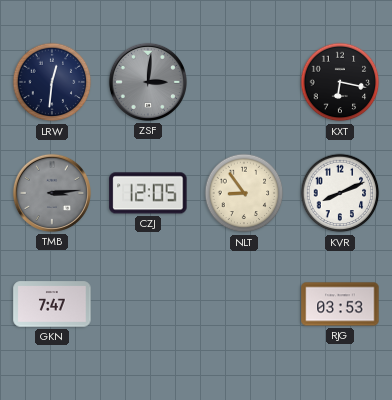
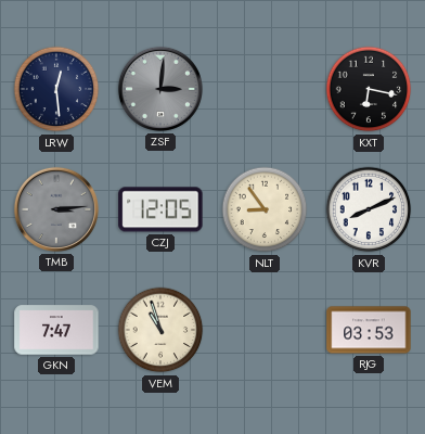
LRW: 12:31 -> 12:29
VEM: none -> 10:57
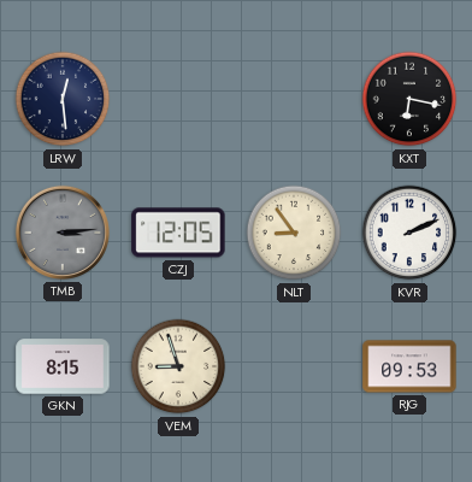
ZSF: 3:01 -> none
KVR: 8:11 -> 2:11
GKN: 7:47 -> 8:15
VEM: 10:57 -> 8:57
RJG: 03:53 -> 09:53
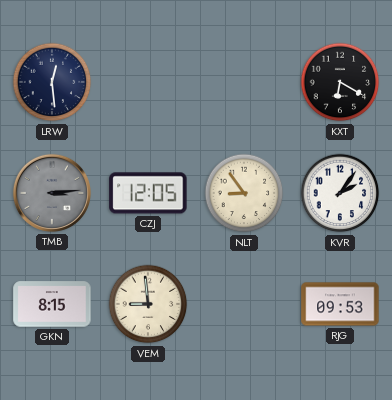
KXT: 6:17 -> 6:20
KVR: 2:11 -> 2:06
VEM: 8:57 -> 8:59
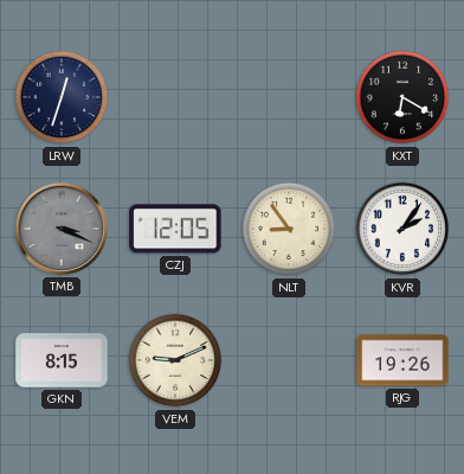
LRW: 12:29 -> 12:33
TMB: 3:14 -> 3:19
VEM: 8:59 -> 9:11
RJG: 09:53 -> 19:26
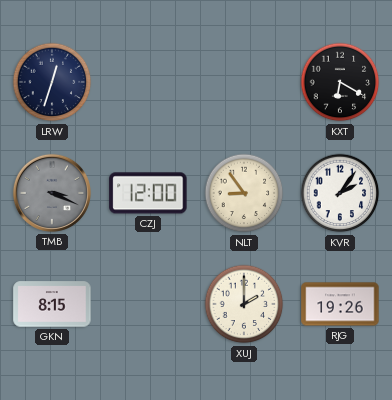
CZJ: 12:05 -> 12:00
VEM: 9:11 -> none
XUJ: none -> 2:00
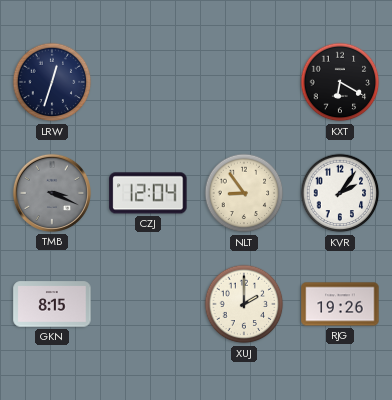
CZJ: 12:00 -> 12:04
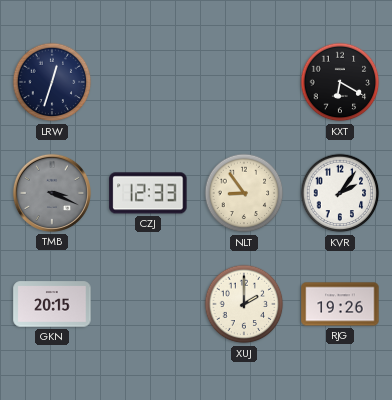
CZJ: 12:04 -> 12:33
GKN: 8:15 -> 20:15
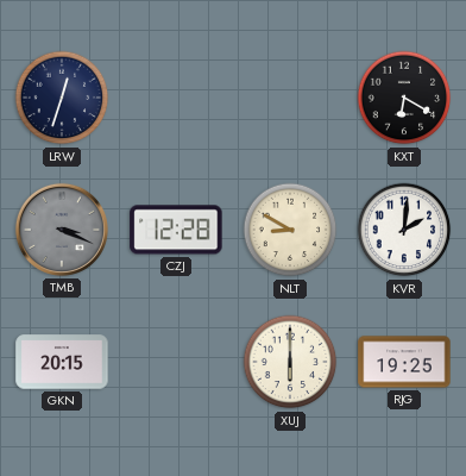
CZJ: 12:33 -> 12:28
NLT: 8:54 -> 8:50
KVR: 2:06 -> 2:01
XUJ: 2:00 -> 6:00
RJG: 19:26 -> 19:25
